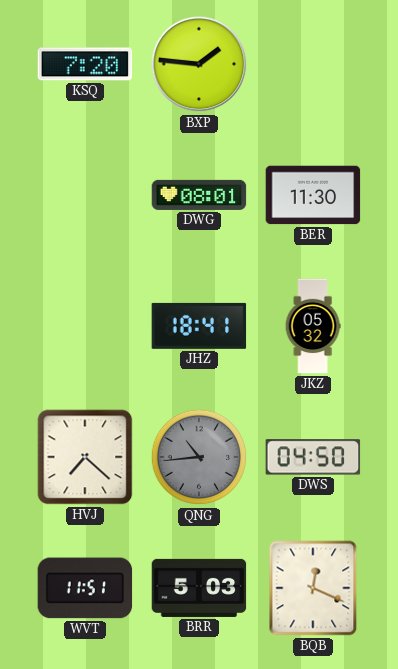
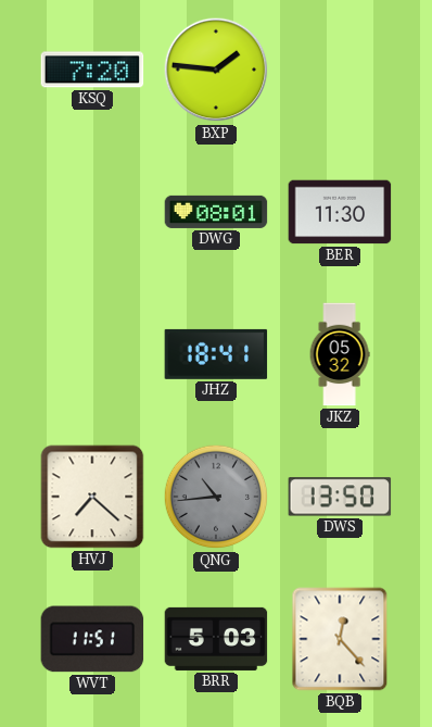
DWS: 04:50 -> 13:50
BQB: 12:19 -> 12:23
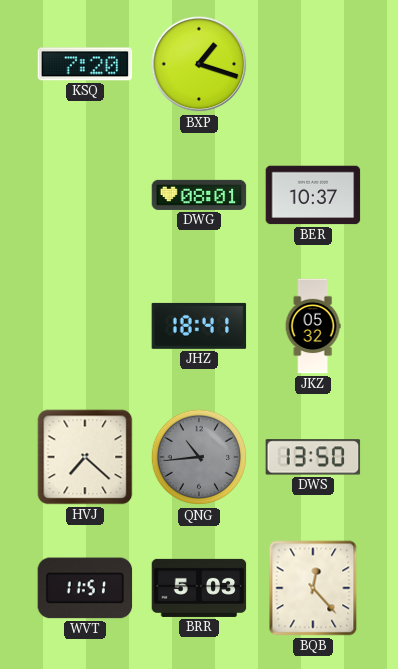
BXP: 1:46 -> 1:18
BER: 11:30 -> 10:37
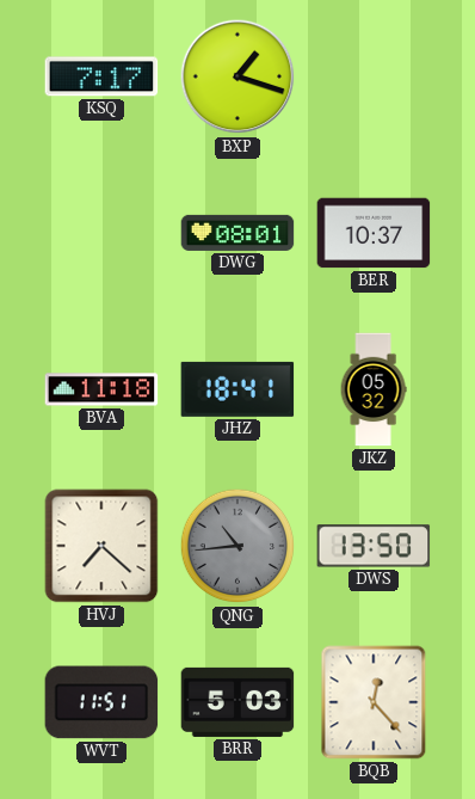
KSQ: 7:20 -> 7:17
BVA: none -> 11:18
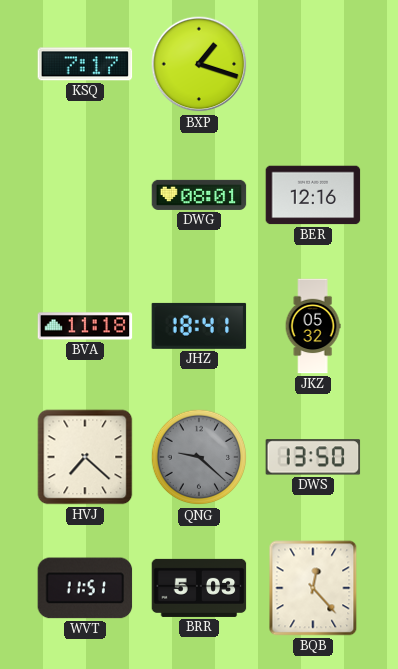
BER: 10:37 -> 12:16
QNG: 10:44 -> 9:22
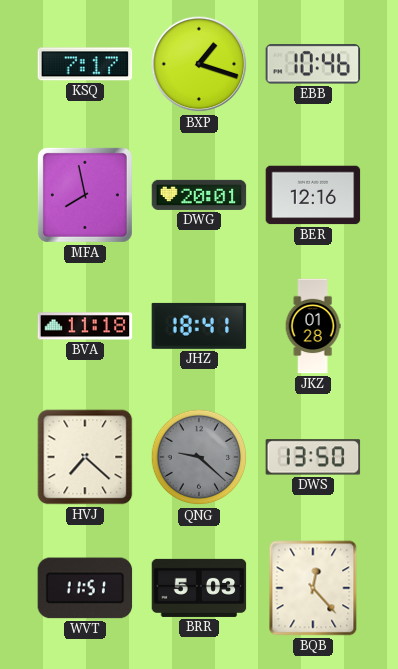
EBB: none -> 10:46
MFA: none -> 7:58
DWG: 08:01 -> 20:01
JKZ: 05:32 -> 01:28
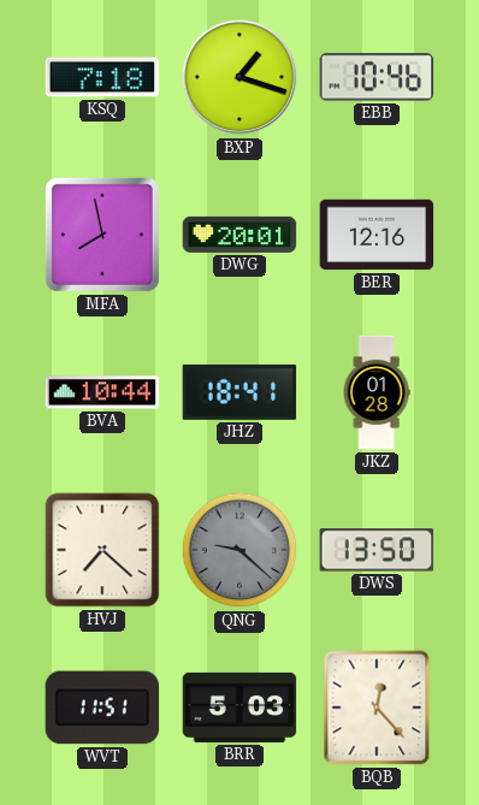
KSQ: 7:17 -> 7:18
BVA: 11:18 -> 10:44
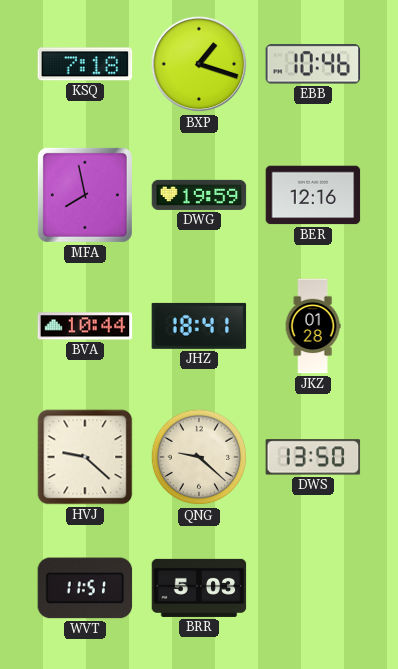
DWG: 20:01 -> 19:59
HVJ: 7:22 -> 9:22
QNG dial: grey -> cream
BQB: 12:23 -> none
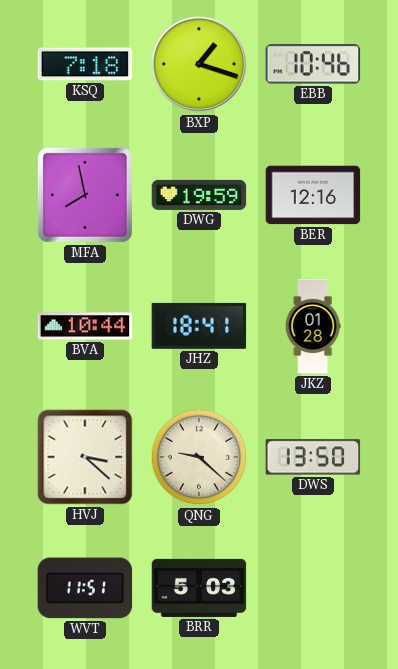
HVJ: 9:22 -> 3:22
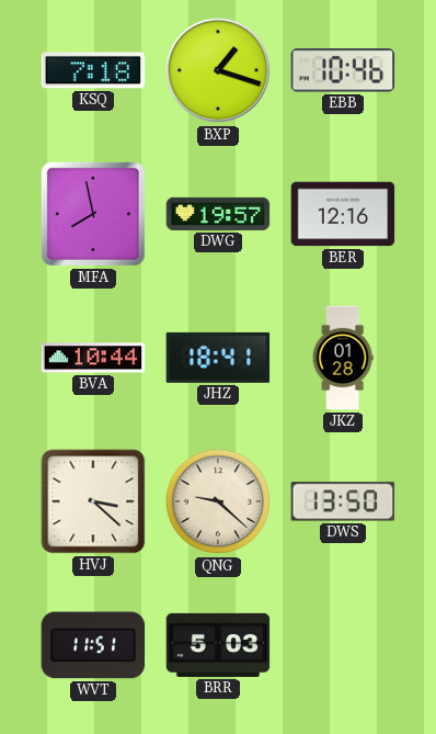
DWG: 19:59 -> 19:57
